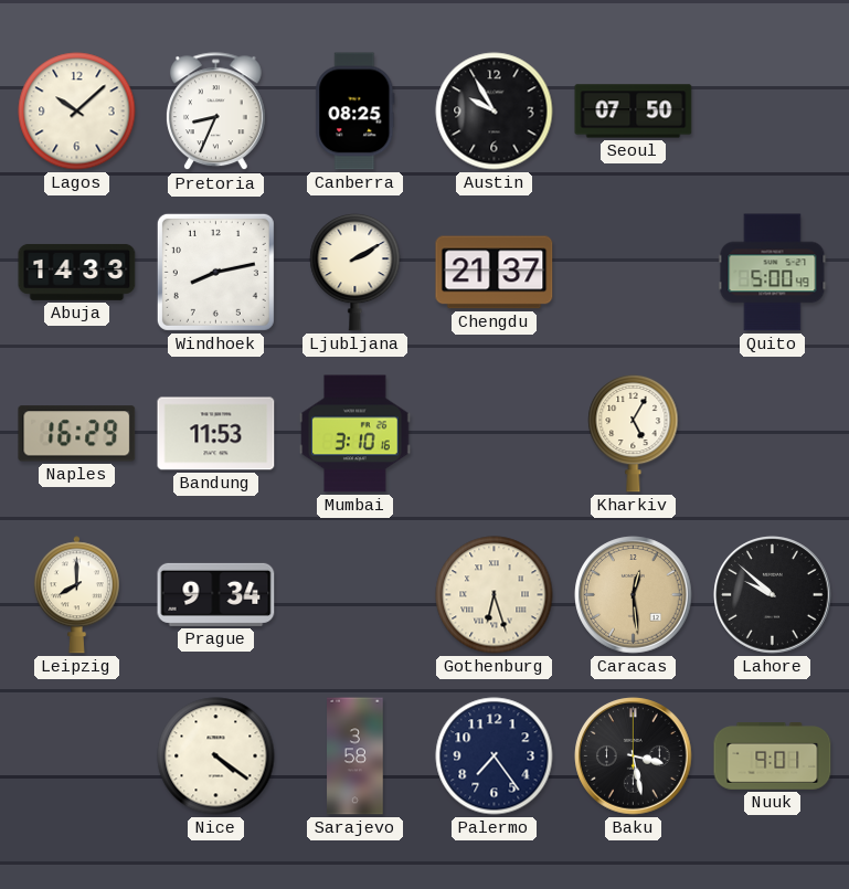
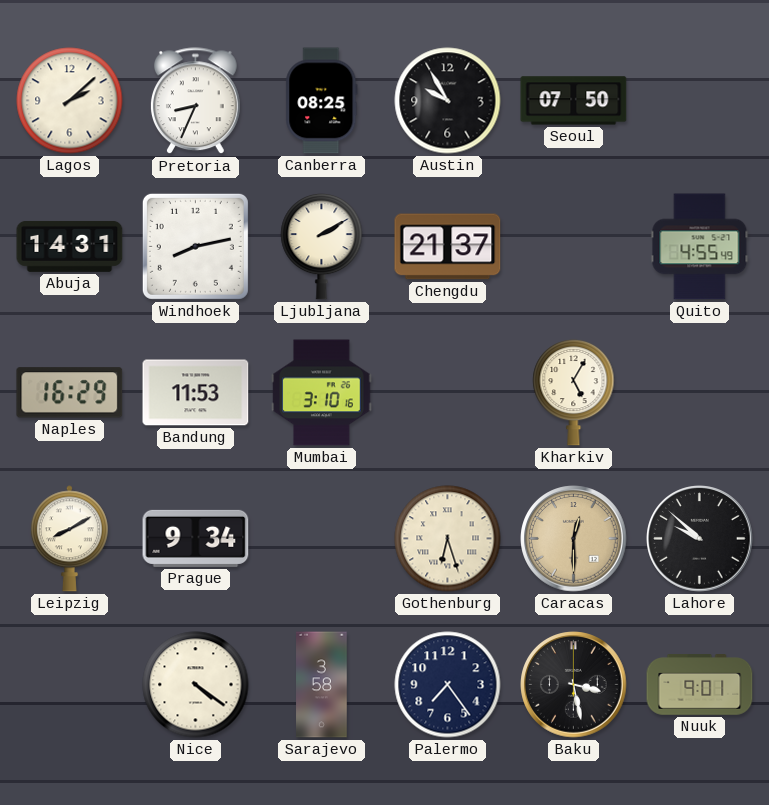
Lagos: 10:08 -> 2:08
Abuja: 14:33 -> 14:31
Quito: 5:00 -> 4:55
Leipzig: 8:00 -> 8:10
Caracas: 12:29 -> 12:30
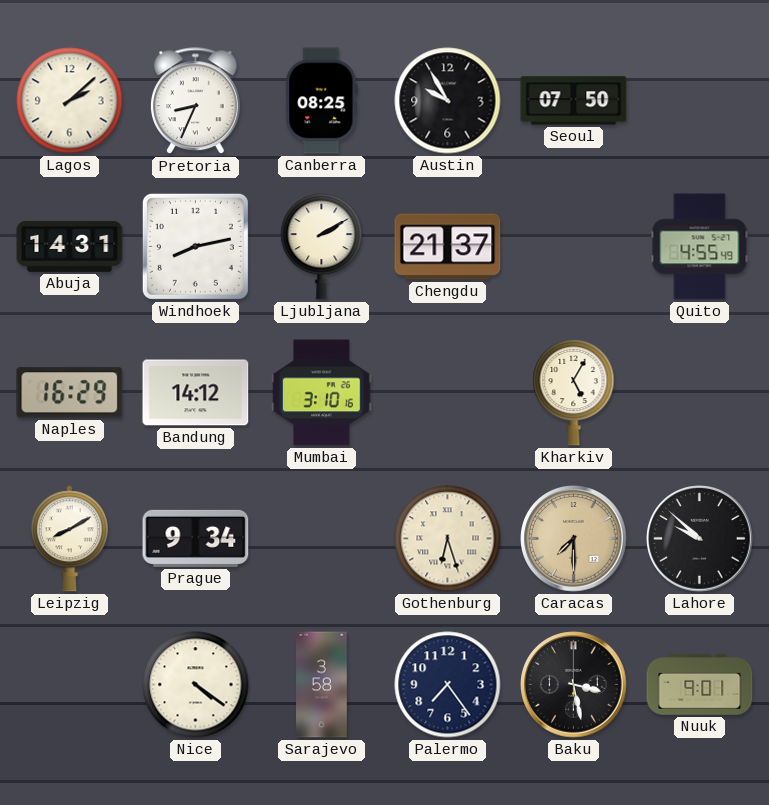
Bandung: 11:53 -> 14:12
Caracas: 12:30 -> 7:30
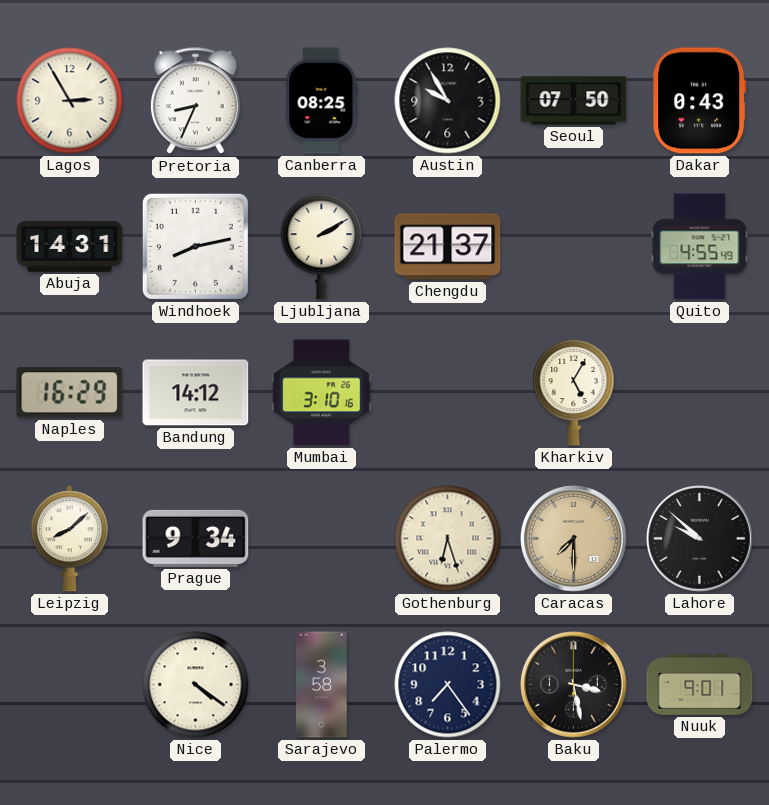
Lagos: 2:08 -> 2:55
Dakar: none -> 0:43
Leipzig: 8:10 -> 8:08
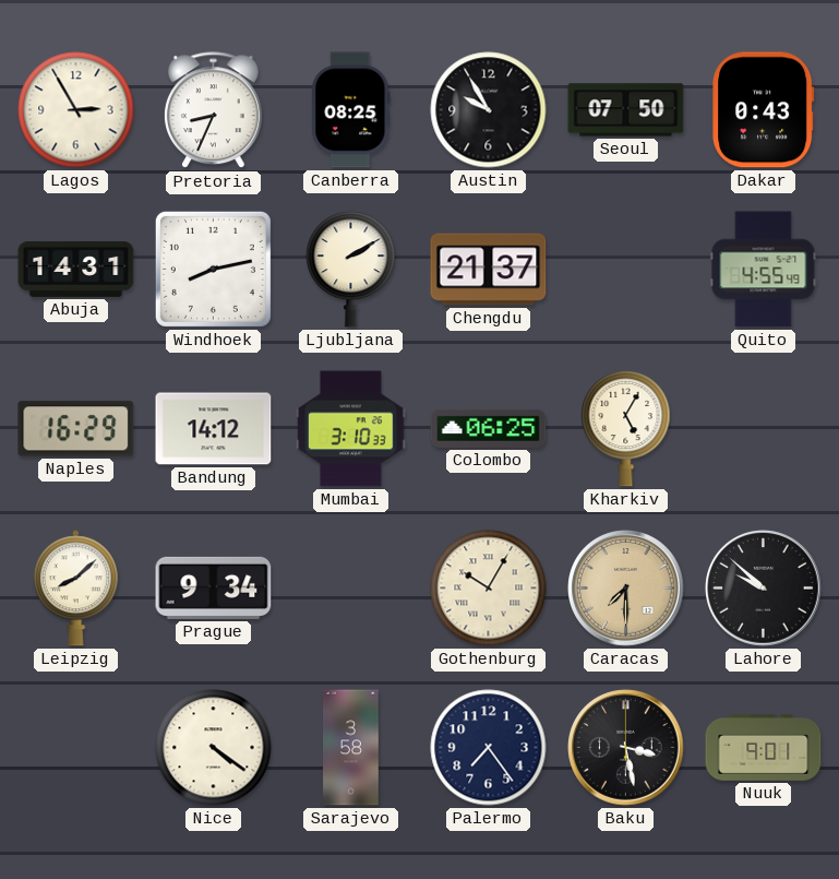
Mumbai: 3:10:16 -> 3:10:33
Colombo: none -> 06:25
Gothenburg: 6:27 -> 10:05
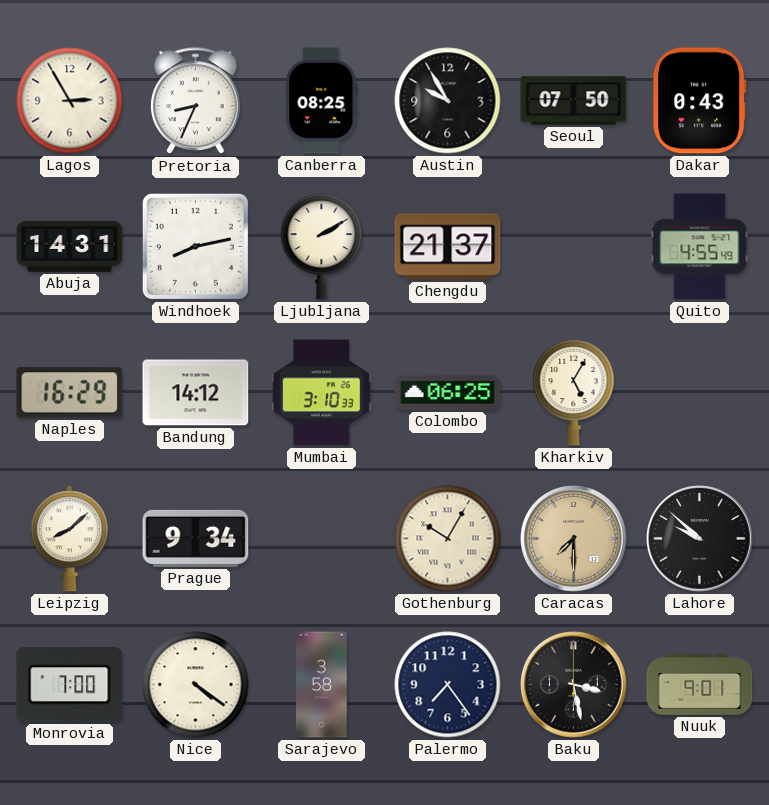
Monrovia: none -> 7:00
